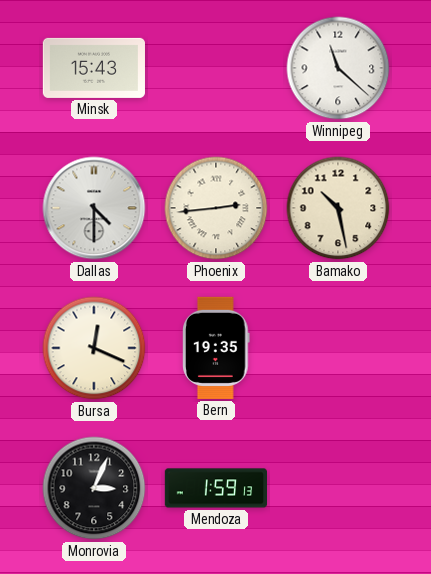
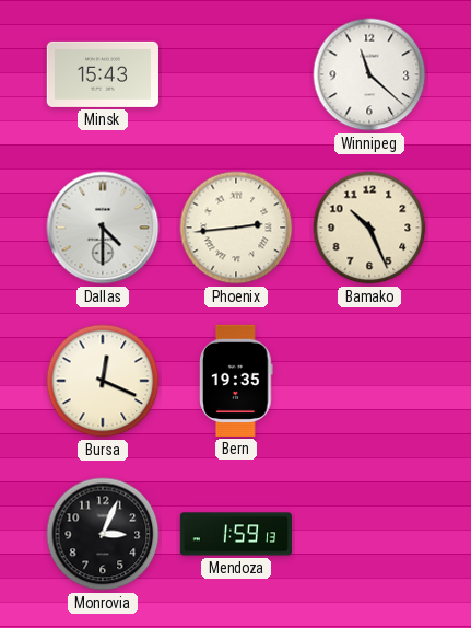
Bamako: 10:28 -> 10:26
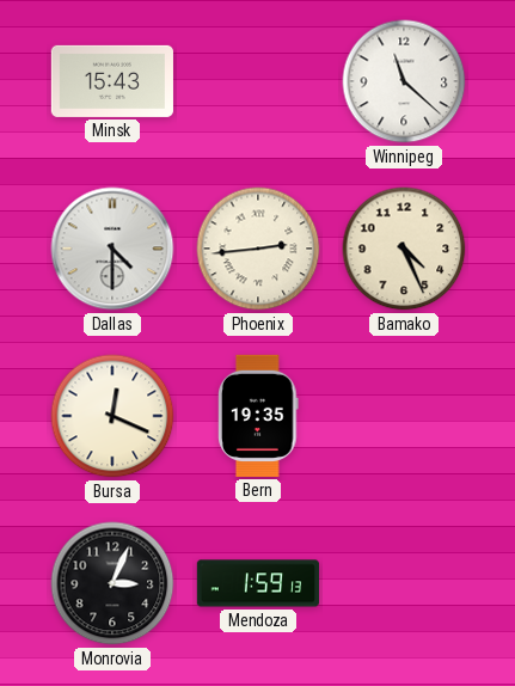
Bamako: 10:26 -> 4:26
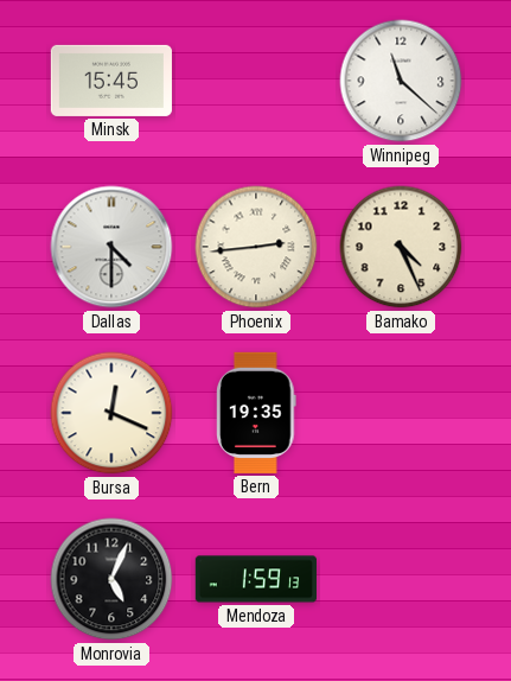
Minsk: 15:43 -> 15:45
Monrovia: 3:04 -> 5:04
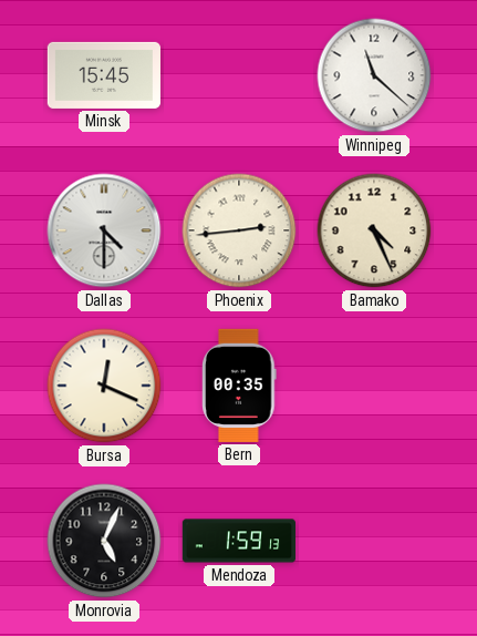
Bern: 19:35 -> 00:35
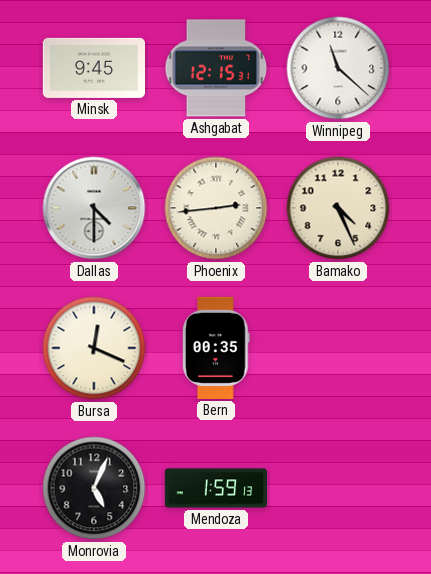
Minsk: 15:45 -> 9:45
Ashgabat: none -> 12:15
